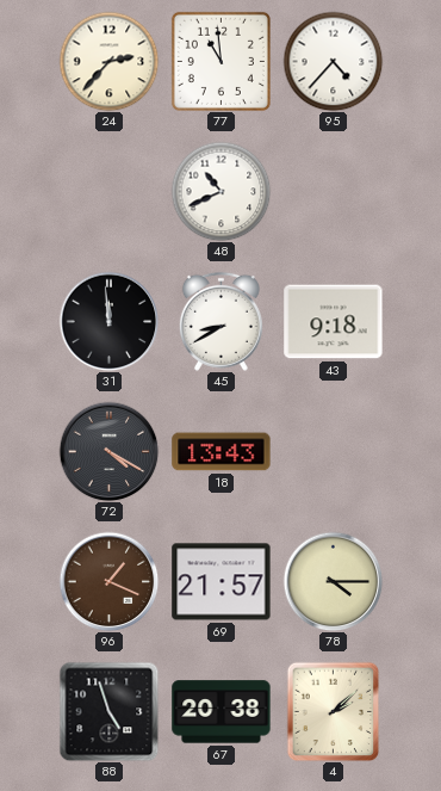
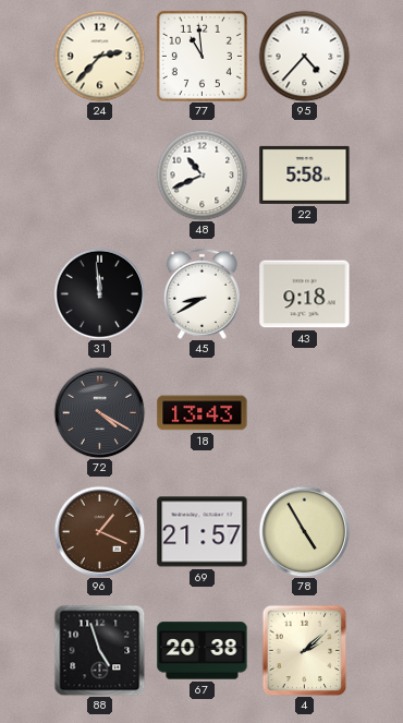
22: none -> 5:58
78: 4:15 -> 4:55
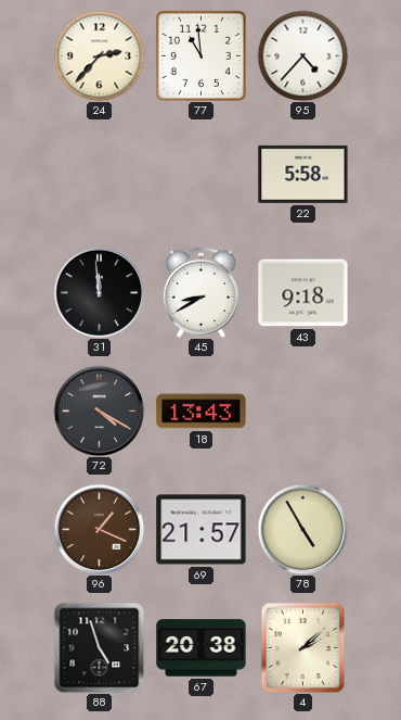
48: 10:41 -> none
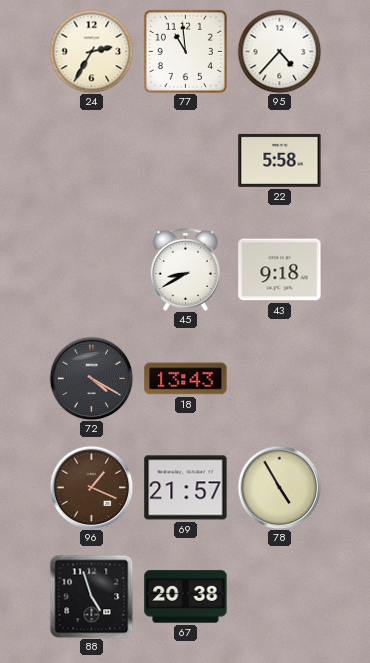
24: 2:37 -> 2:35
31: 11:59 -> none
4: 2:08 -> none
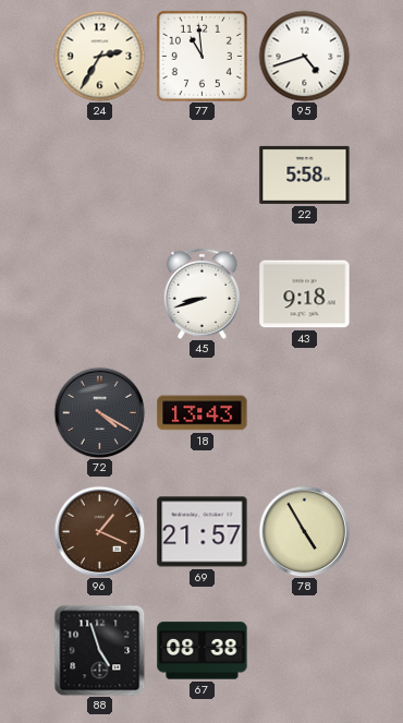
95: 4:37 -> 4:42
45: 8:40 -> 8:42
67: 20:38 -> 08:38
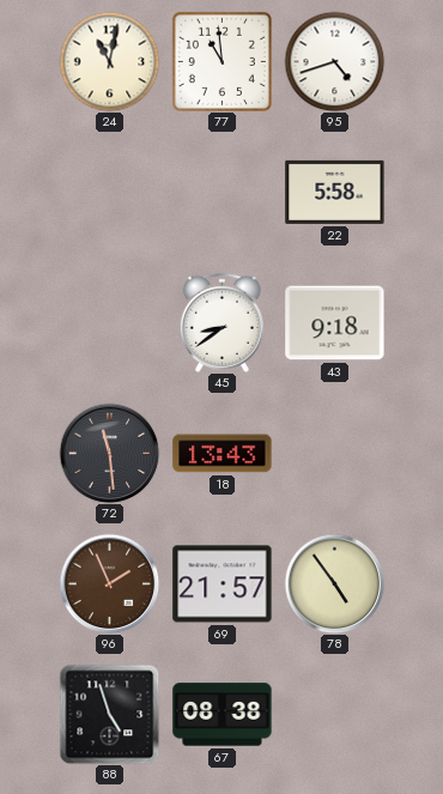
24: 2:35 -> 11:02
45: 8:42 -> 8:39
72: 4:20 -> 11:29
96: 1:19 -> 1:56
78: 4:55 -> 4:54
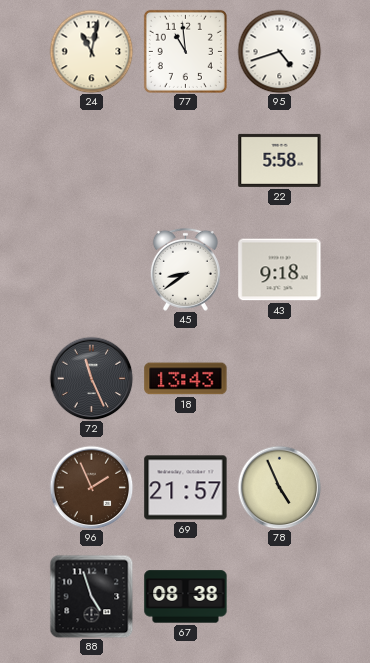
72: 11:29 -> 11:26
78: 4:54 -> 4:56
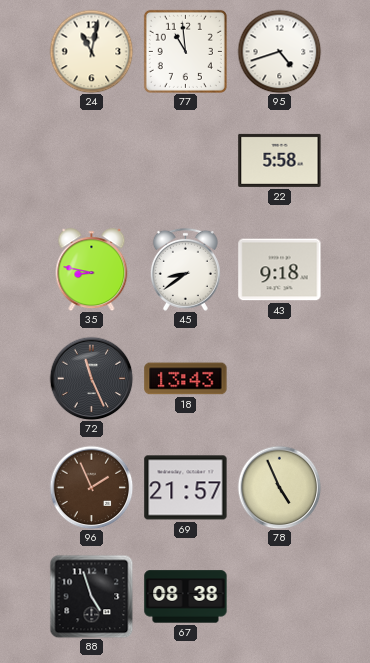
35: none -> 8:47
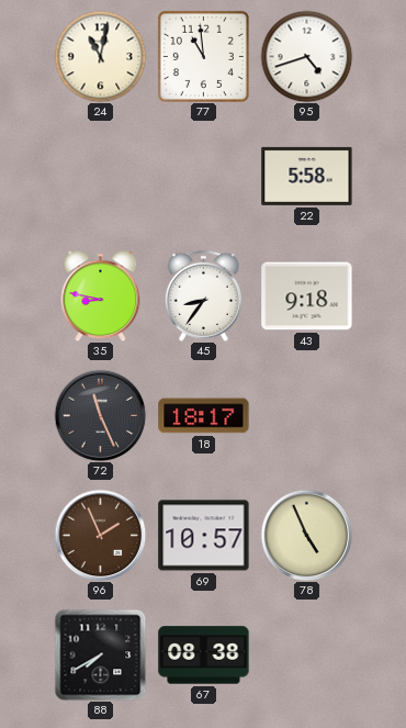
45: 8:39 -> 8:36
18: 13:43 -> 18:17
69: 21:57 -> 10:57
88: 4:57 -> 7:40
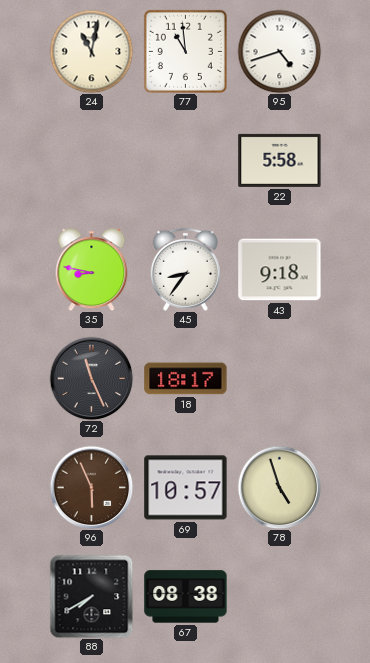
96: 1:56 -> 5:56
78: 4:56 -> 4:57
